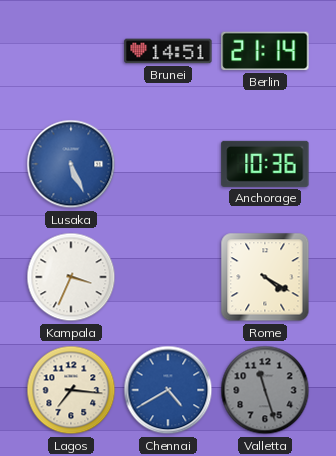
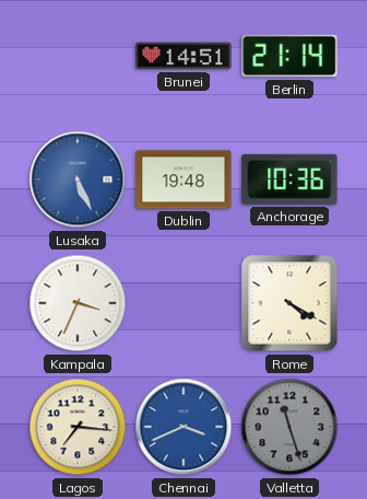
Dublin: none -> 19:48
Chennai: 4:40 -> 3:41
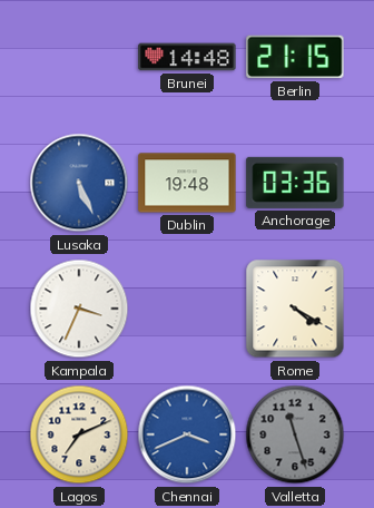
Brunei: 14:51 -> 14:48
Berlin: 21:14 -> 21:15
Anchorage: 10:36 -> 03:36
Lagos: 7:16 -> 7:11
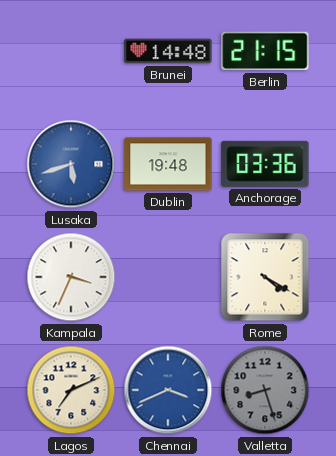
Lusaka: 5:26 -> 5:42
Valletta: 11:27 -> 8:27
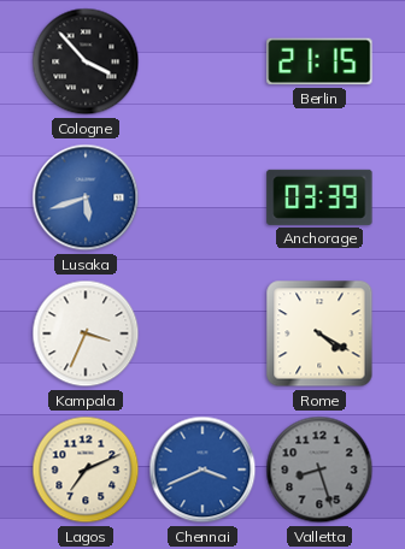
Cologne: none -> 3:53
Brunei: 14:48 -> none
Dublin: 19:48 -> none
Anchorage: 03:36 -> 03:39
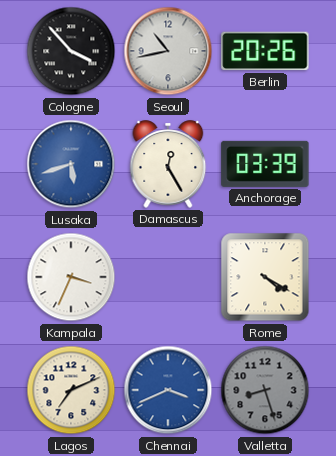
Seoul: none -> 10:43
Berlin: 21:15 -> 20:26
Damascus: none -> 12:25
